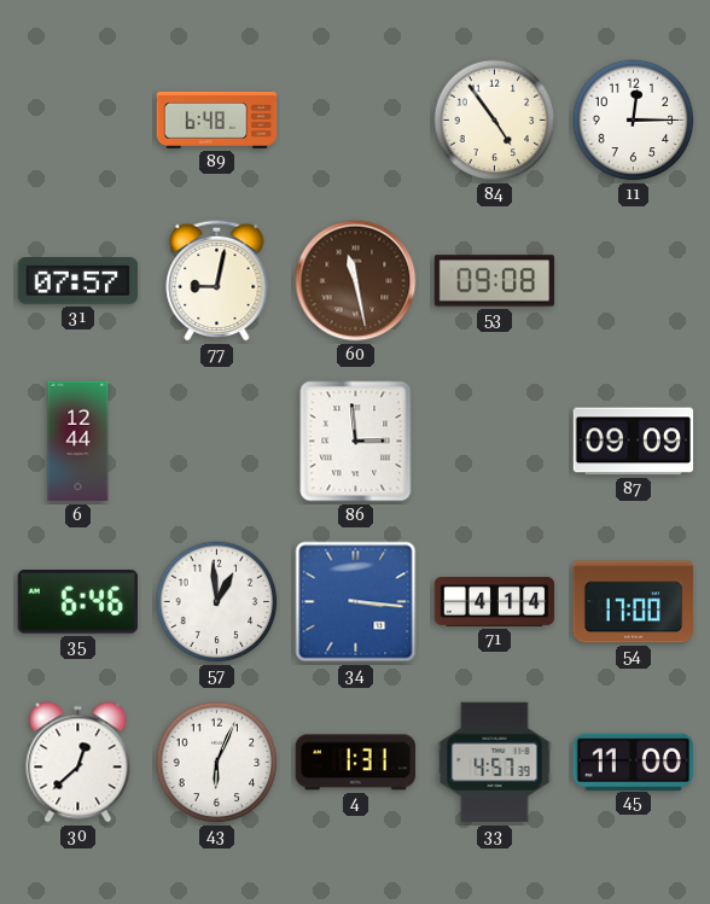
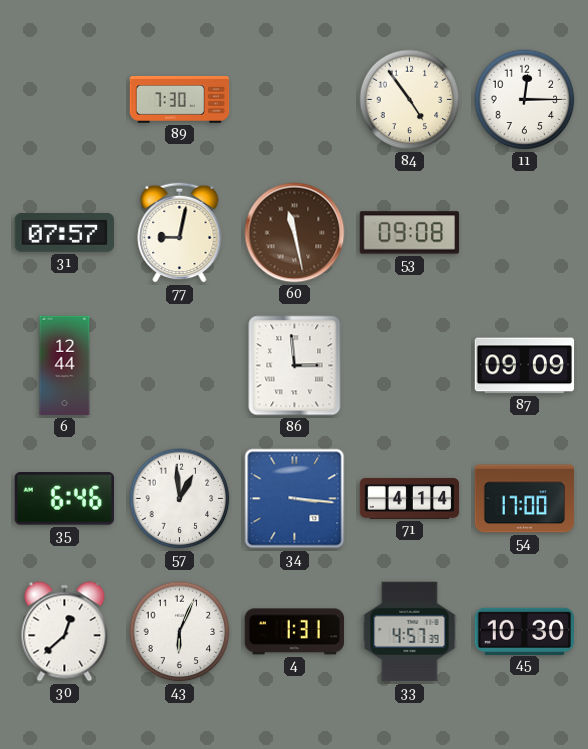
89: 6:48 -> 7:30
45: 11:00 -> 10:30
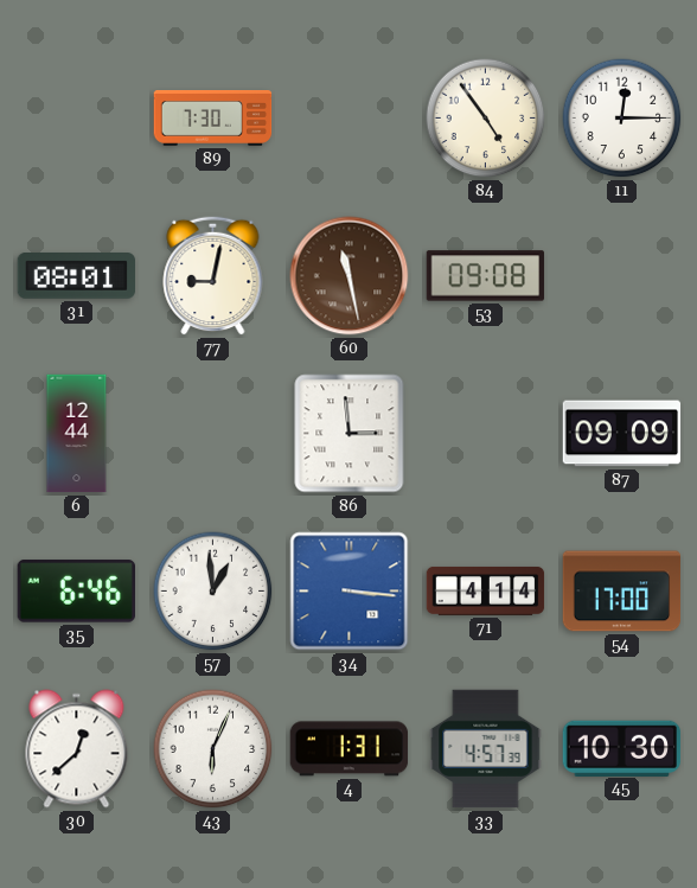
31: 07:57 -> 08:01
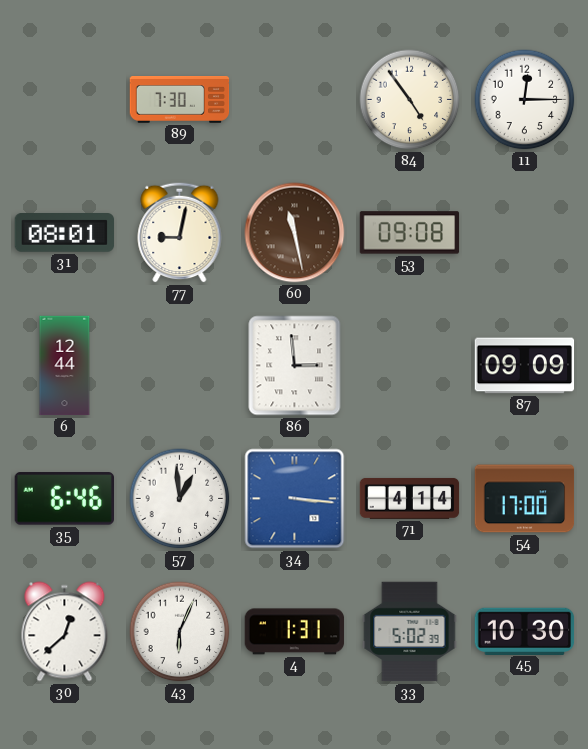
33: 4:57 -> 5:02
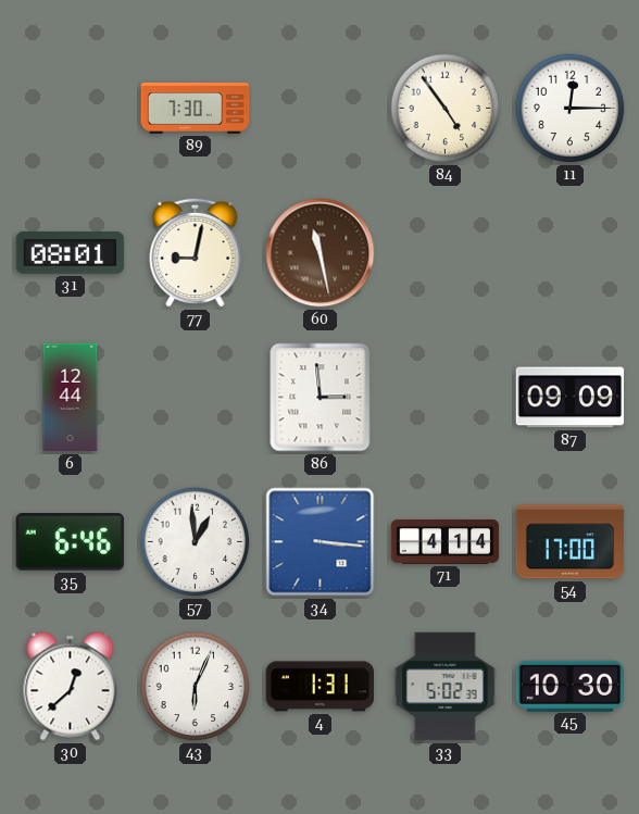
53: 09:08 -> none
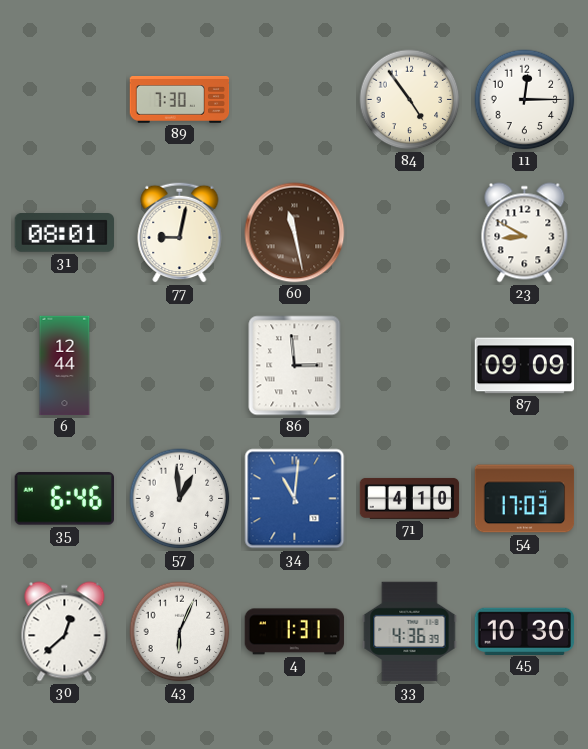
23: none -> 8:50
34: 3:16 -> 11:01
71: 4:14 -> 4:10
54: 17:00 -> 17:03
33: 5:02 -> 4:36
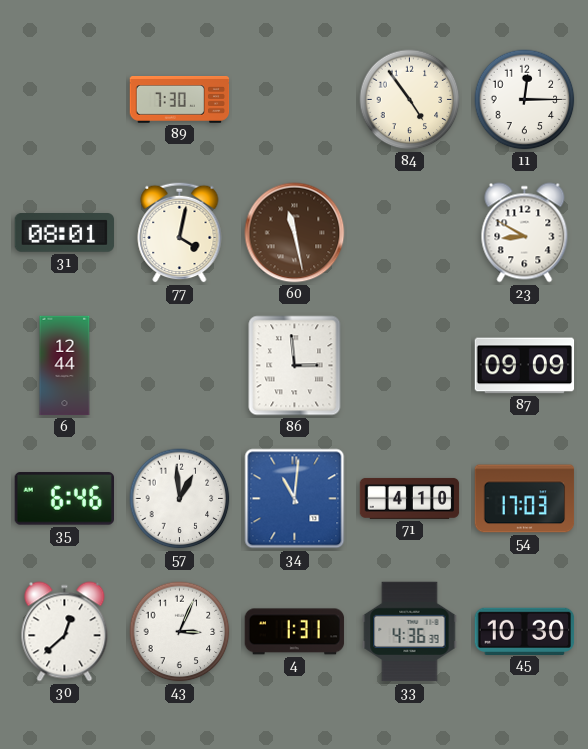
77: 9:02 -> 4:02
43: 6:04 -> 3:04
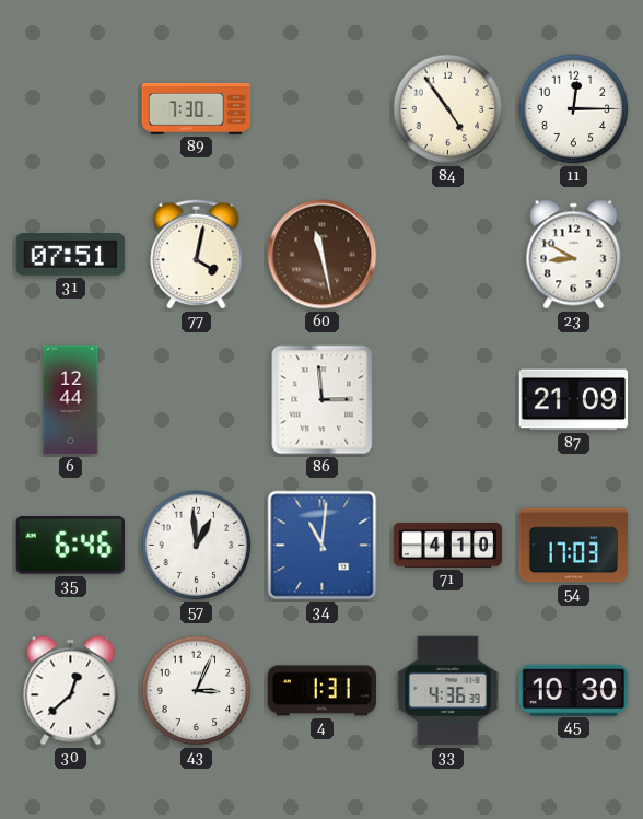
31: 08:01 -> 07:51
87: 09:09 -> 21:09
